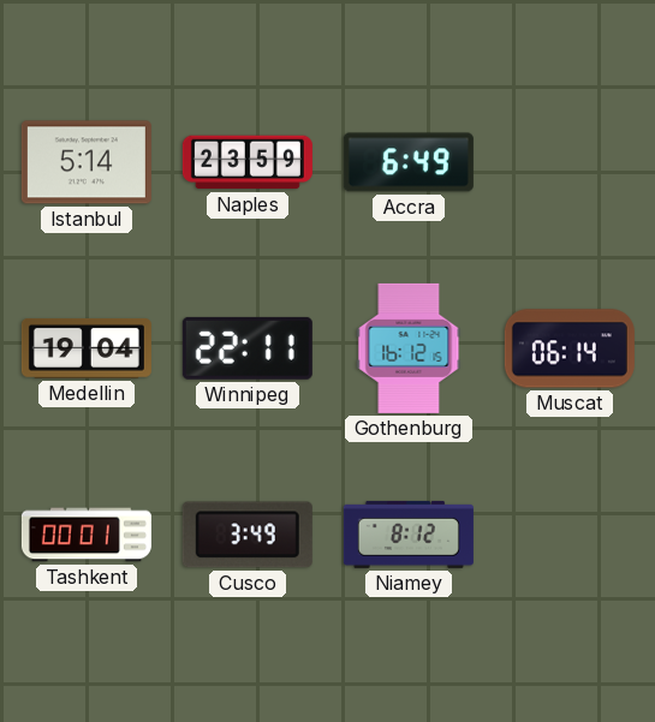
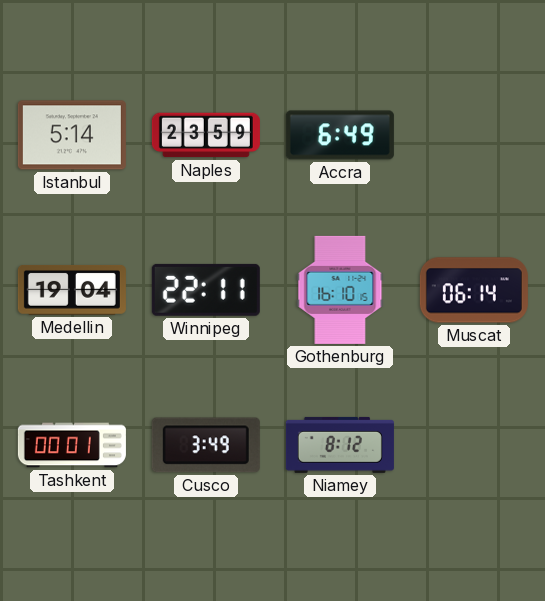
Gothenburg: 16:12 -> 16:10
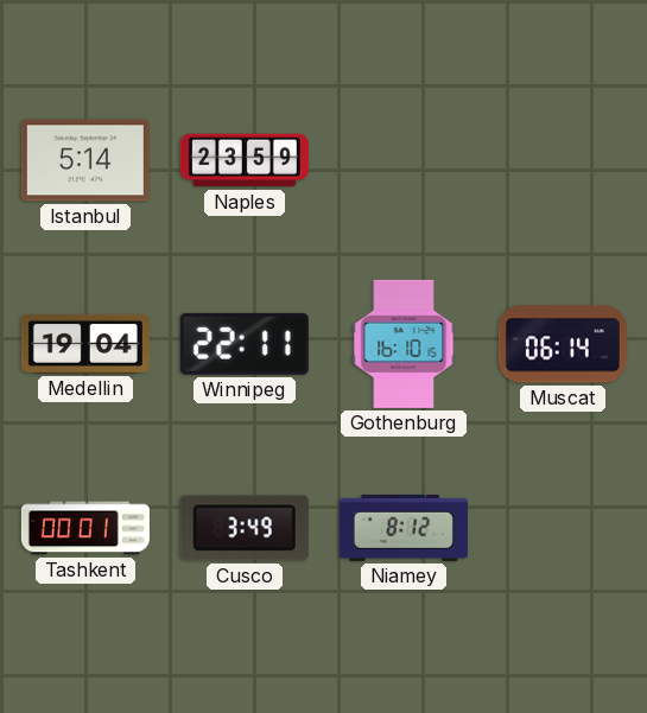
Accra: 6:49 -> none
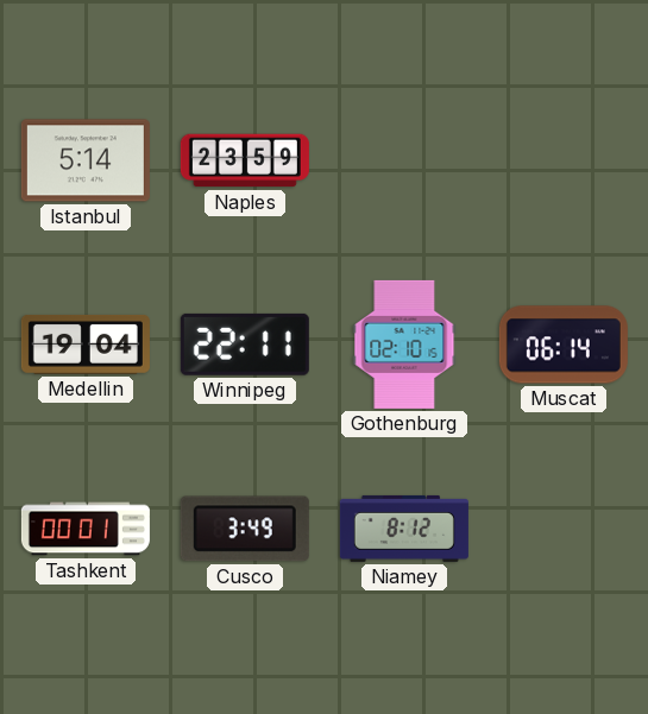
Gothenburg: 16:10 -> 02:10
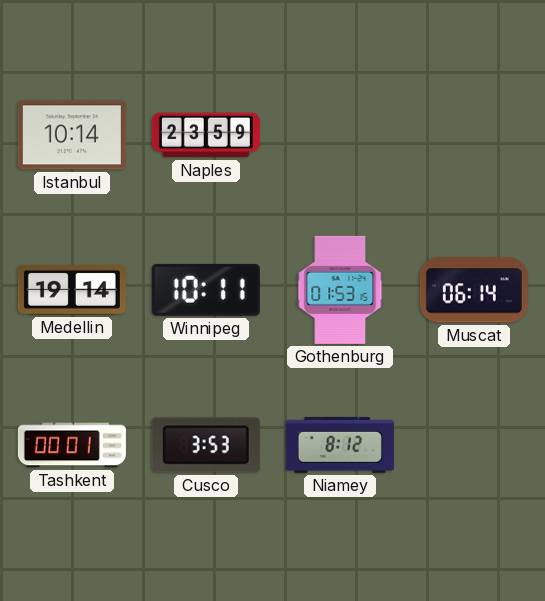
Istanbul: 5:14 -> 10:14
Medellin: 19:04 -> 19:14
Winnipeg: 22:11 -> 10:11
Gothenburg: 02:10 -> 01:53
Cusco: 3:49 -> 3:53
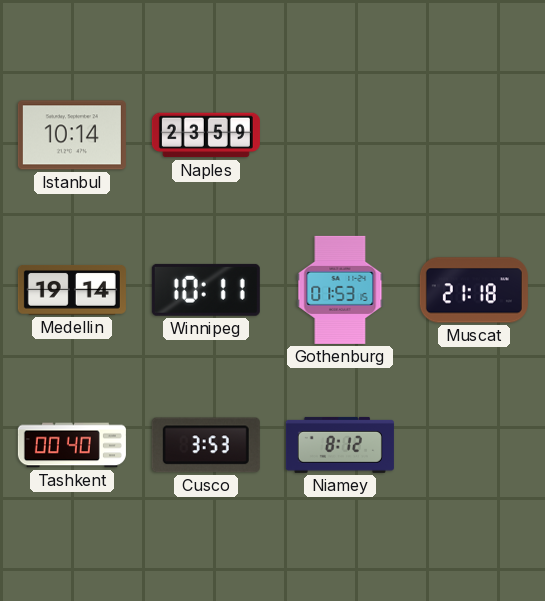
Muscat: 06:14 -> 21:18
Tashkent: 00:01 -> 00:40
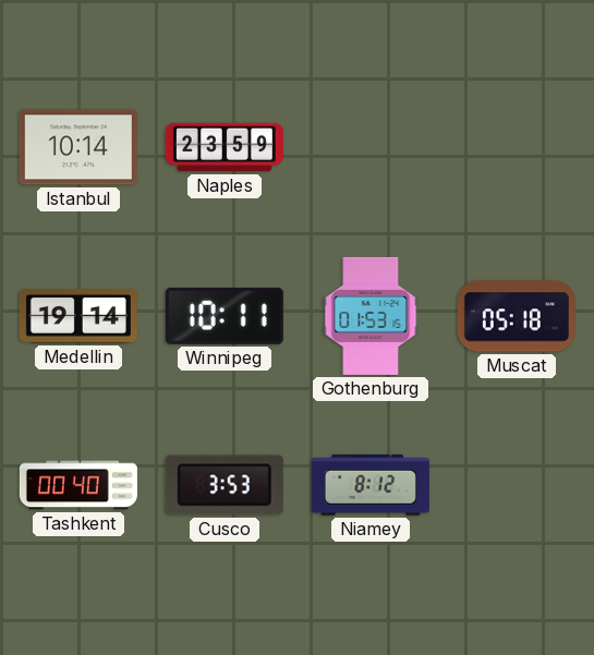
Muscat: 21:18 -> 05:18
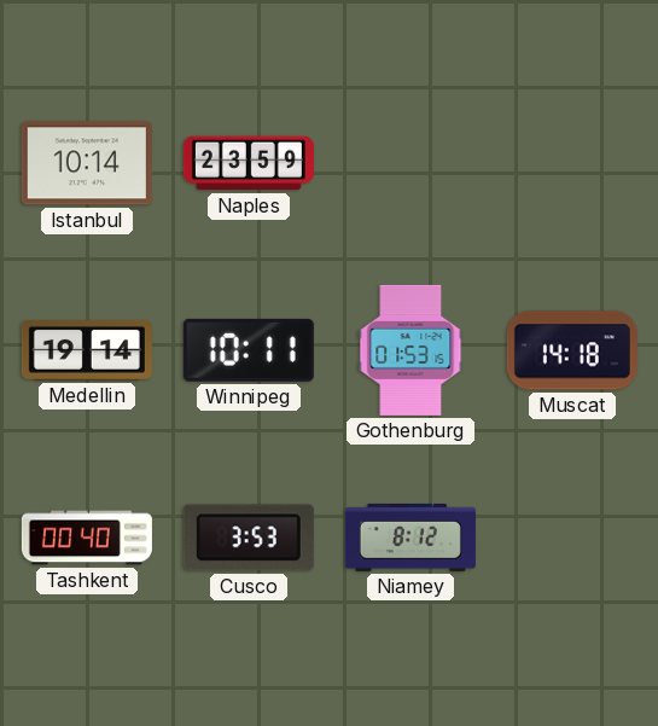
Muscat: 05:18 -> 14:18
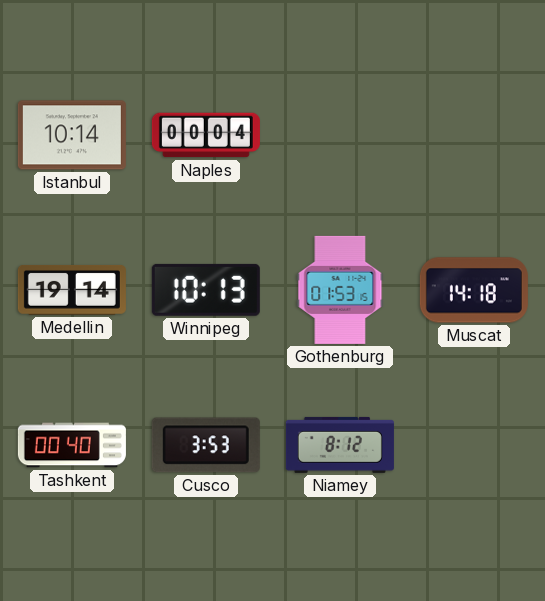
Naples: 23:59 -> 00:04
Winnipeg: 10:11 -> 10:13
